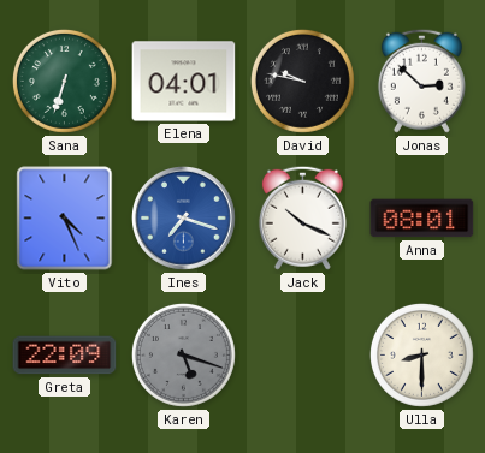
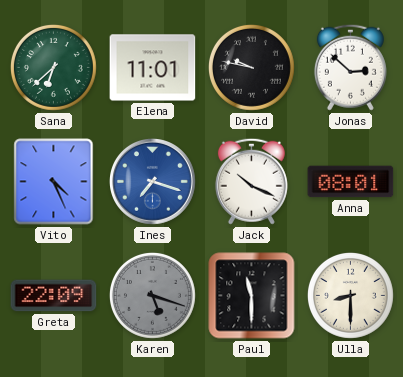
Sana: 6:33 -> 6:38
Elena: 04:01 -> 11:01
Paul: none -> 11:30
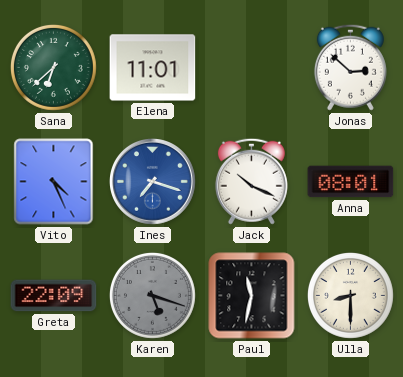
David: 9:47 -> none
Paul: 11:30 -> 11:32
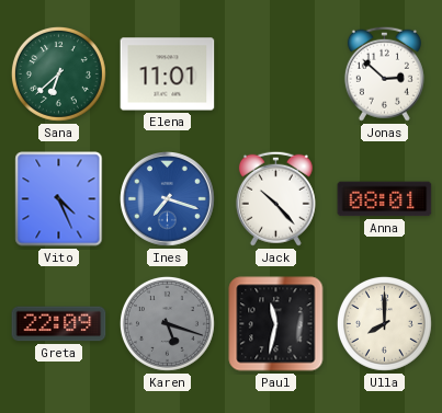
Jack: 10:19 -> 10:23
Ulla: 8:30 -> 8:00
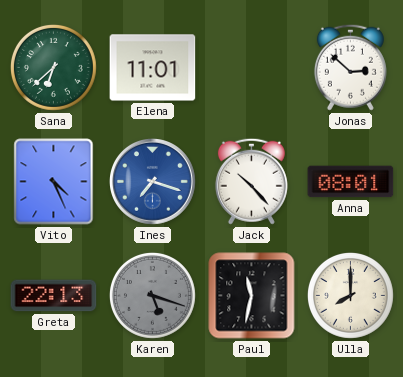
Greta: 22:09 -> 22:13
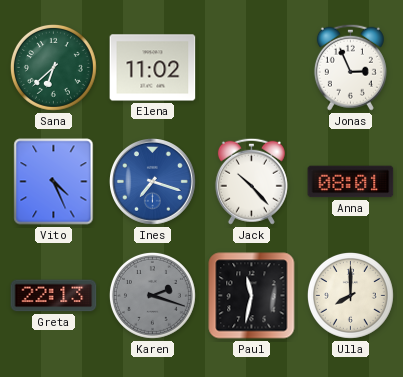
Elena: 11:01 -> 11:02
Jonas: 2:52 -> 2:56
Karen: 5:18 -> 2:18
